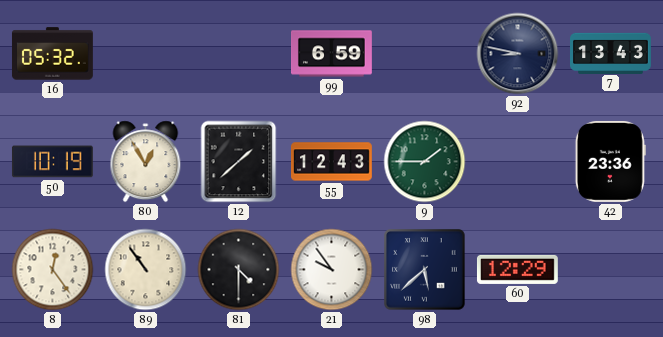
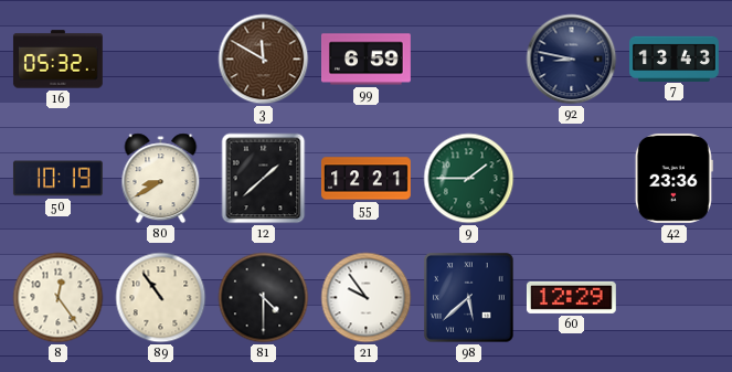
3: none -> 11:50
80: 12:55 -> 8:40
55: 12:43 -> 12:21
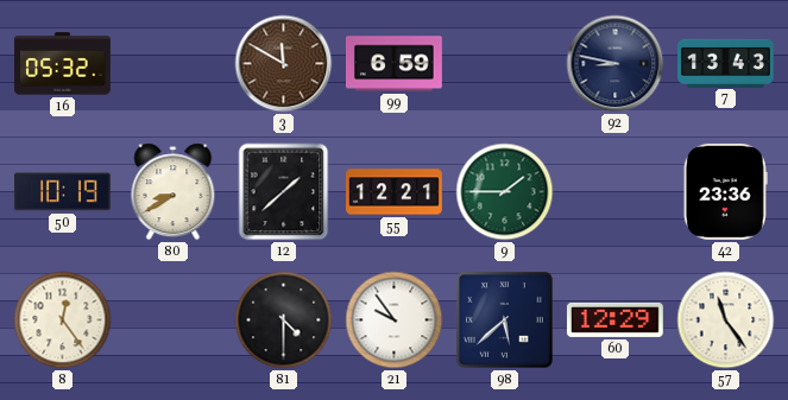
89: 10:54 -> none
57: none -> 11:24
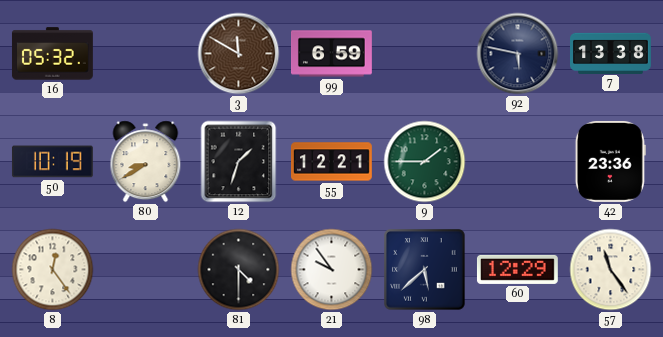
92: 8:47 -> 5:47
7: 13:43 -> 13:38
12: 1:38 -> 1:33
